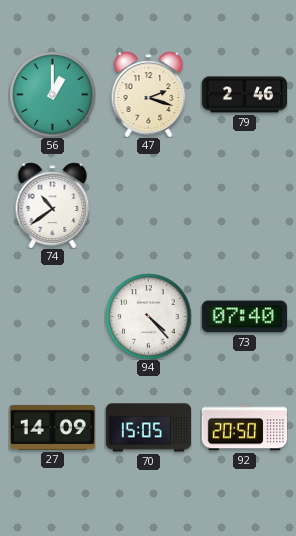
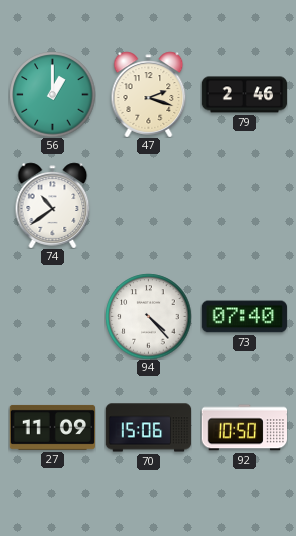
27: 14:09 -> 11:09
70: 15:05 -> 15:06
92: 20:50 -> 10:50
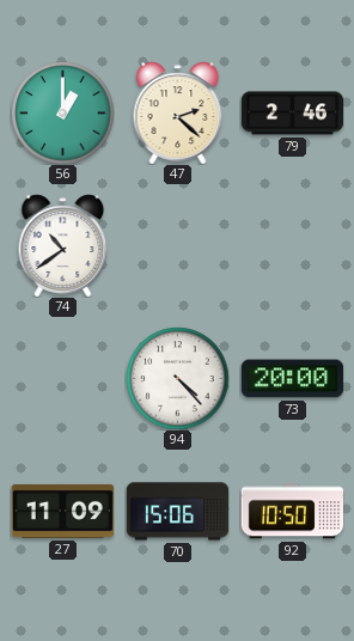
47: 2:18 -> 2:22
73: 07:40 -> 20:00
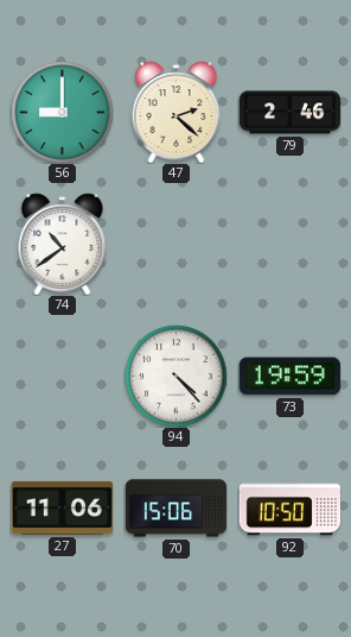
56: 1:00 -> 9:00
73: 20:00 -> 19:59
27: 11:09 -> 11:06
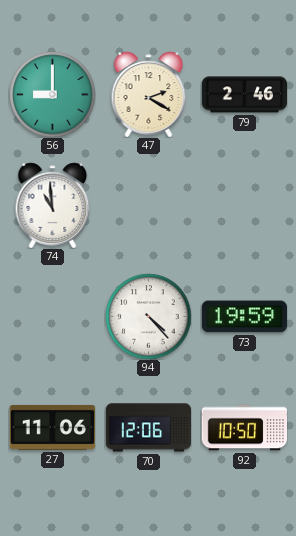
47: 2:22 -> 2:20
74: 10:39 -> 10:59
70: 15:06 -> 12:06
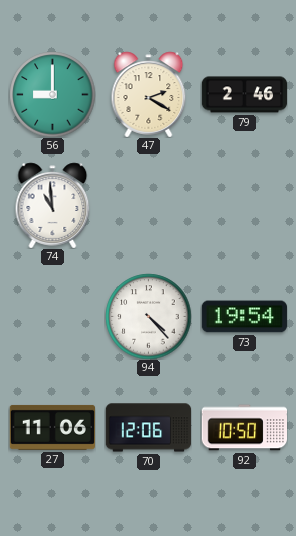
73: 19:59 -> 19:54
